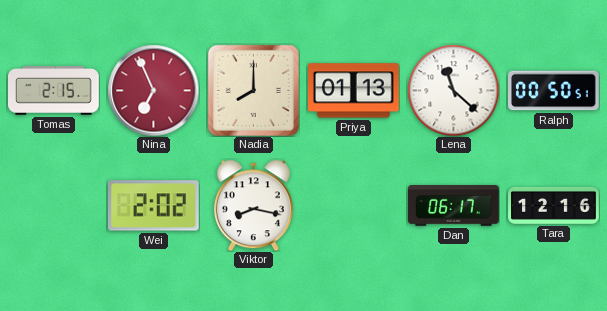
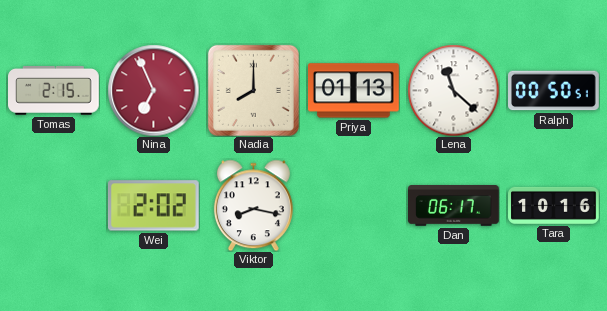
Tara: 12:16 -> 10:16
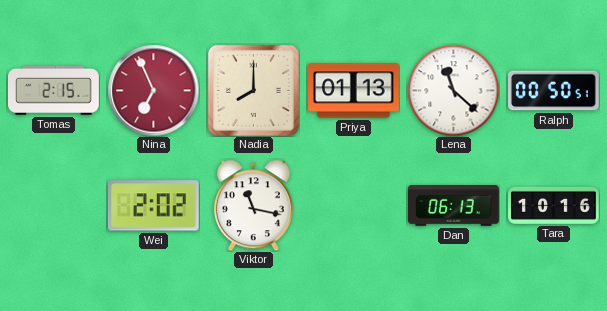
Viktor: 8:17 -> 11:17
Dan: 06:17 -> 06:13
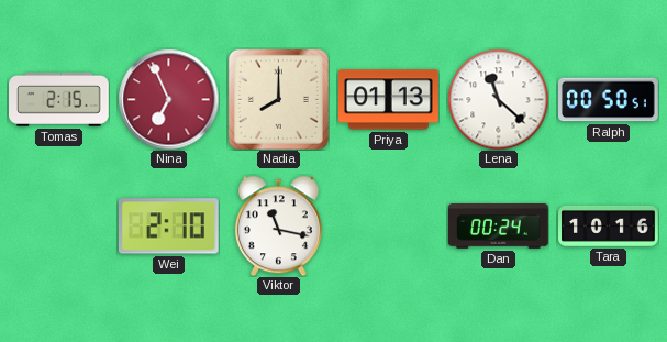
Wei: 2:02 -> 2:10
Dan: 06:13 -> 00:24
